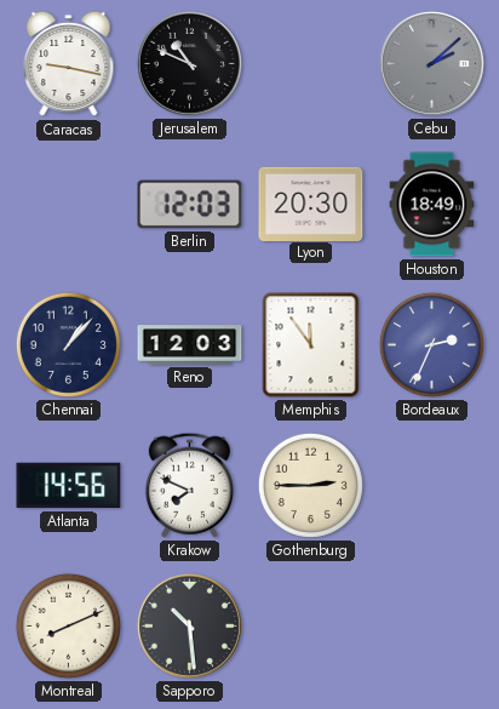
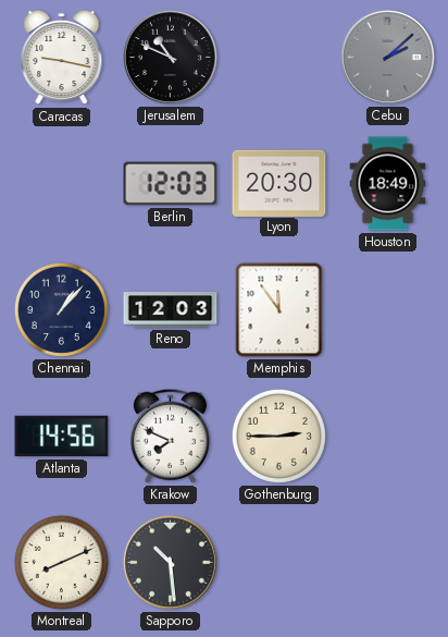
Bordeaux: 2:34 -> none
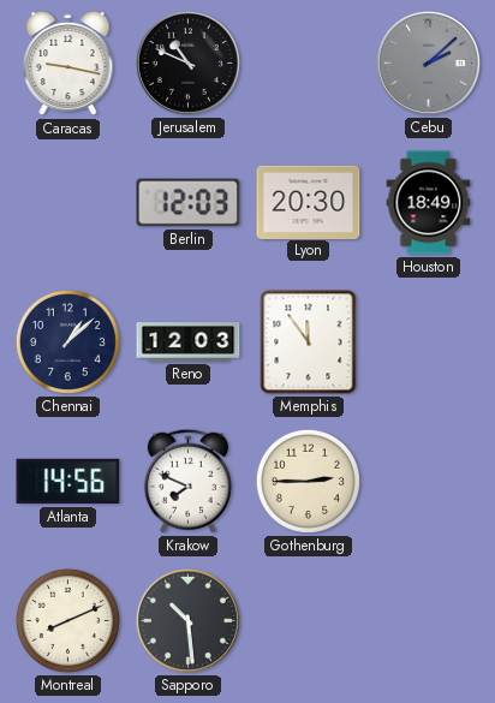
Chennai: 1:07 -> 1:08
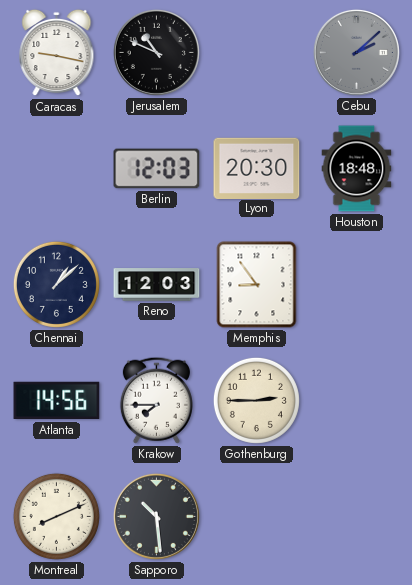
Houston: 18:49 -> 18:48
Memphis: 11:54 -> 8:54
Krakow: 7:49 -> 7:45
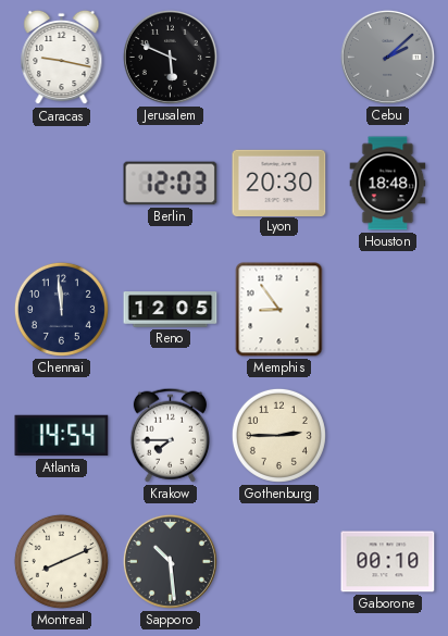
Jerusalem: 10:49 -> 5:49
Chennai: 1:08 -> 11:59
Reno: 12:03 -> 12:05
Atlanta: 14:56 -> 14:54
Gaborone: none -> 00:10
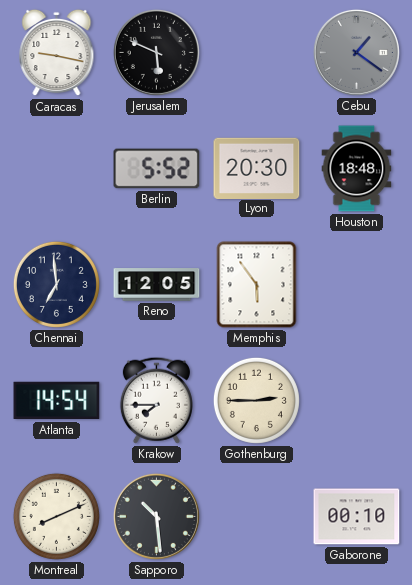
Cebu: 2:08 -> 1:21
Berlin: 12:03 -> 5:52
Chennai: 11:59 -> 6:59
Memphis: 8:54 -> 5:54
